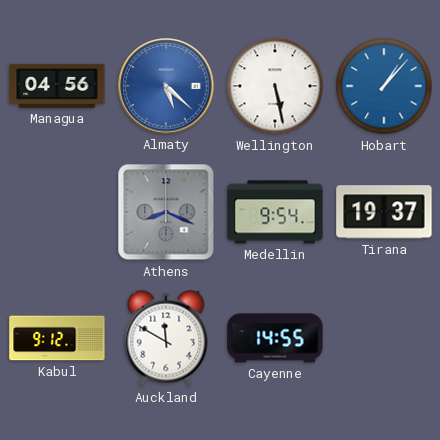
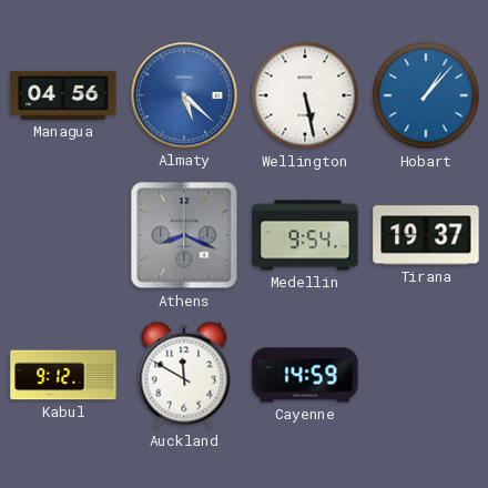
Cayenne: 14:55 -> 14:59
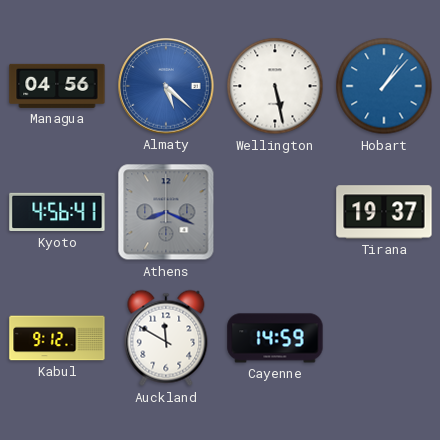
Kyoto: none -> 4:56
Medellin: 9:54 -> none
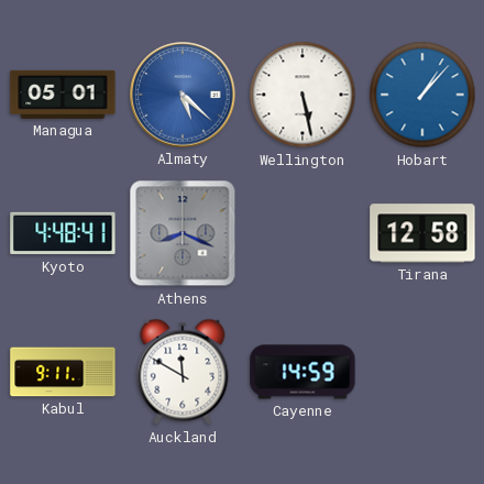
Managua: 04:56 -> 05:01
Kyoto: 4:56 -> 4:48
Tirana: 19:37 -> 12:58
Kabul: 9:12 -> 9:11
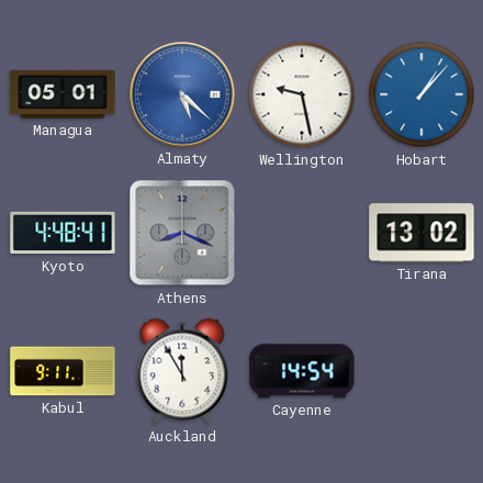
Wellington: 5:28 -> 9:28
Tirana: 12:58 -> 13:02
Auckland: 11:50 -> 11:55
Cayenne: 14:59 -> 14:54
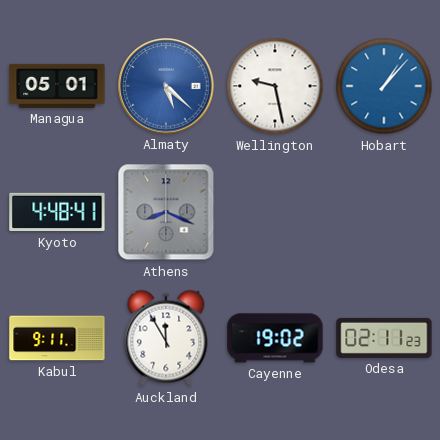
Tirana: 13:02 -> none
Cayenne: 14:54 -> 19:02
Odesa: none -> 02:11
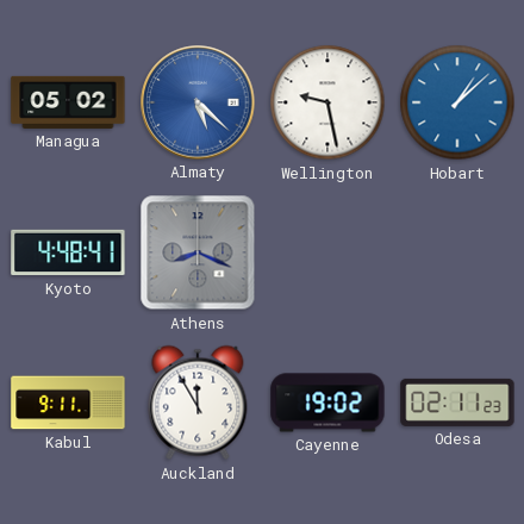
Managua: 05:01 -> 05:02
Hobart: 1:07 -> 1:08
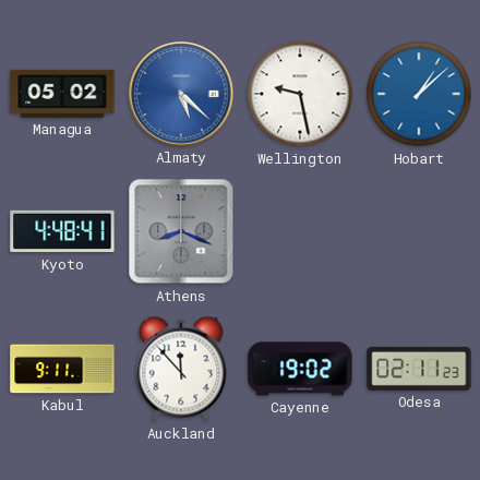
Auckland: 11:55 -> 11:53
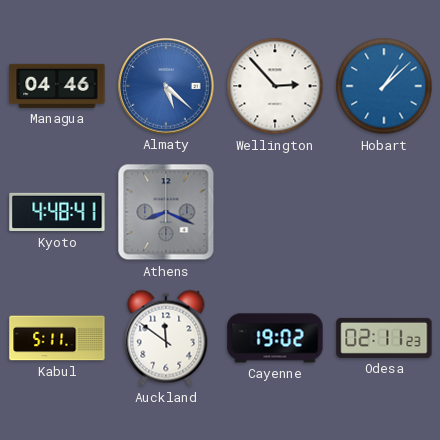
Managua: 05:02 -> 04:46
Wellington: 9:28 -> 2:53
Kabul: 9:11 -> 5:11
Auckland: 11:53 -> 11:51
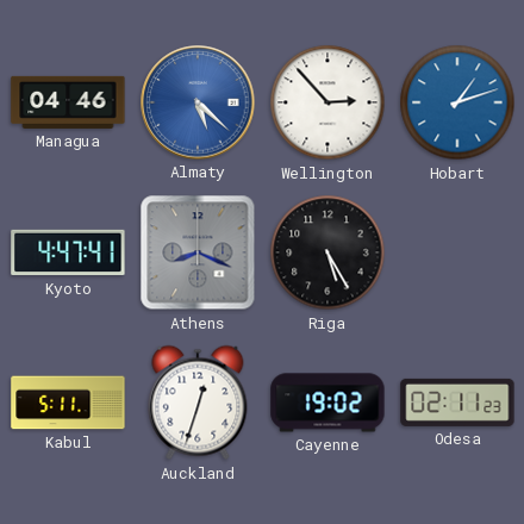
Hobart: 1:08 -> 1:12
Kyoto: 4:48 -> 4:47
Riga: none -> 5:25
Auckland: 11:51 -> 12:33
